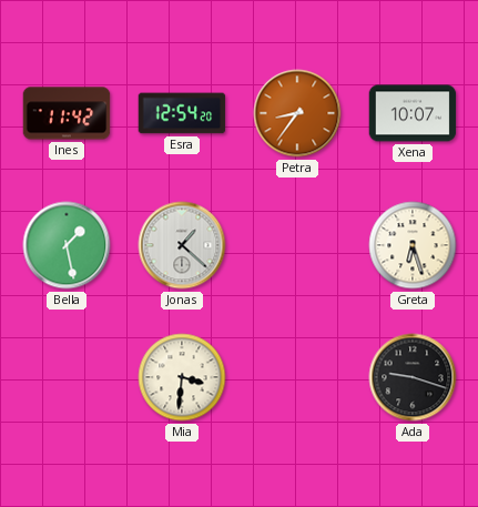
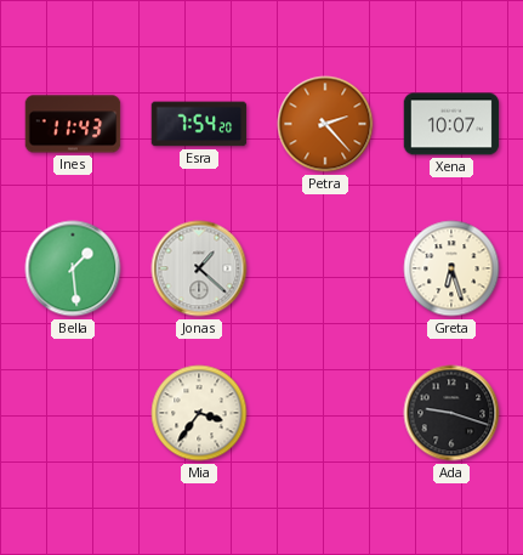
Ines: 11:42 -> 11:43
Esra: 12:54 -> 7:54
Petra: 8:36 -> 2:23
Bella: 1:28 -> 1:29
Mia: 3:31 -> 3:36
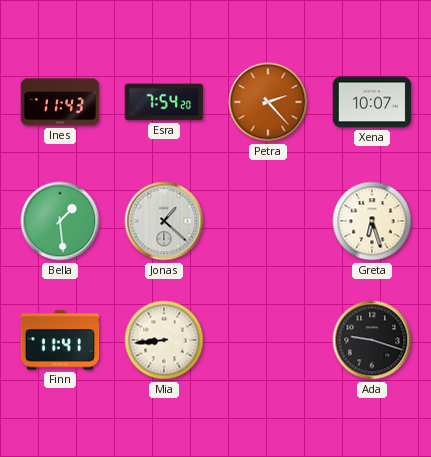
Finn: none -> 11:41
Mia: 3:36 -> 8:44
